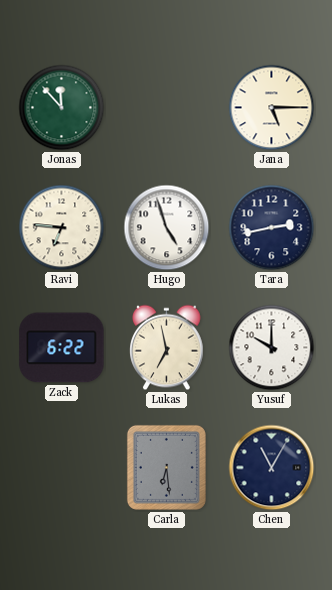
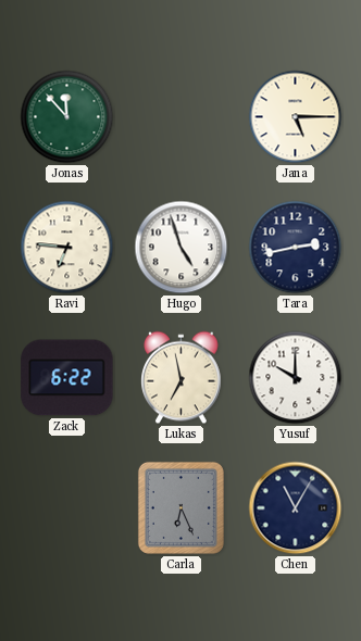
Carla: 6:29 -> 6:26
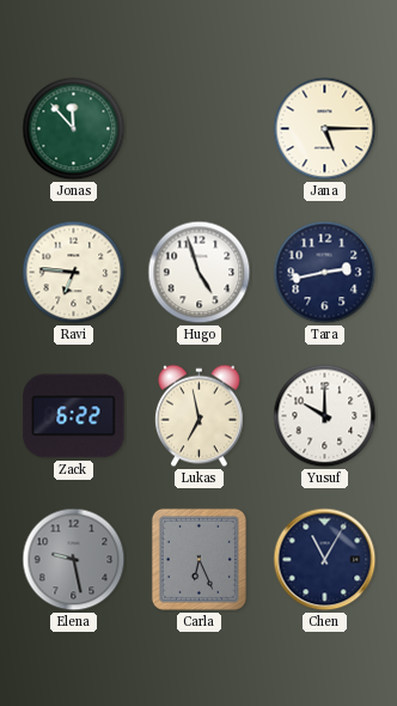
Elena: none -> 9:28
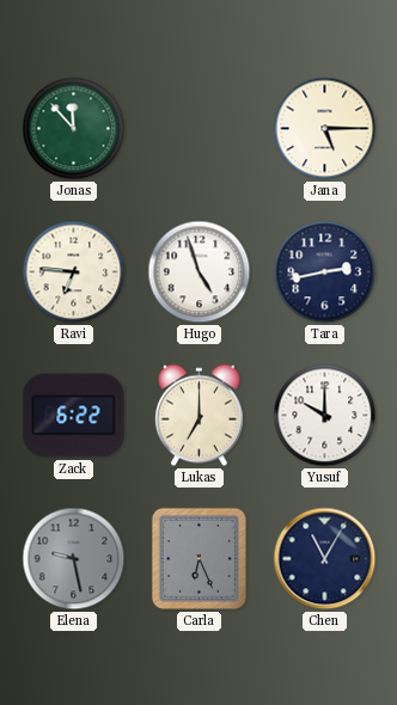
Lukas: 6:58 -> 7:00
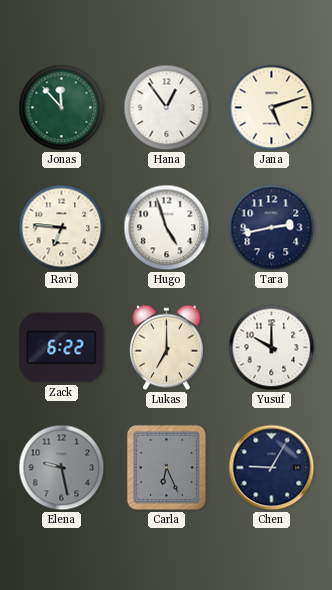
Hana: none -> 12:54
Jana: 5:15 -> 5:12
Chen: 11:05 -> 9:05
